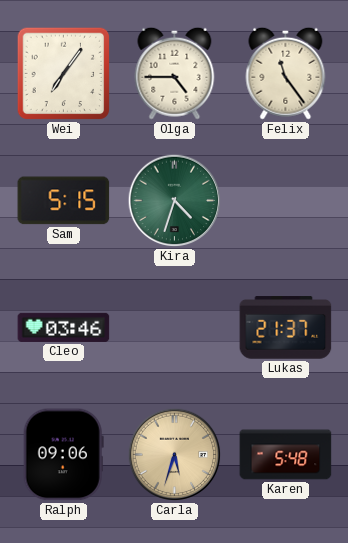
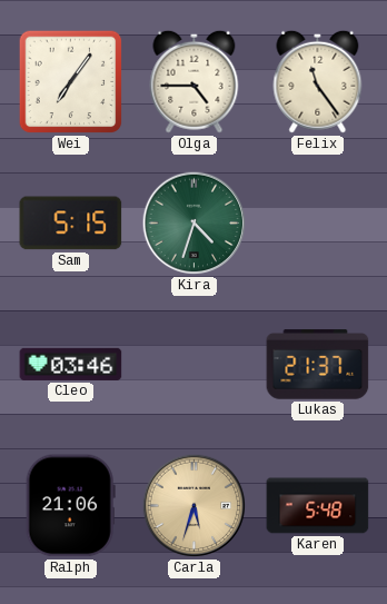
Ralph: 09:06 -> 21:06
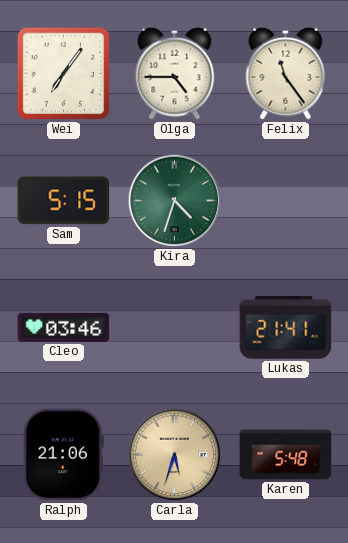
Lukas: 21:37 -> 21:41
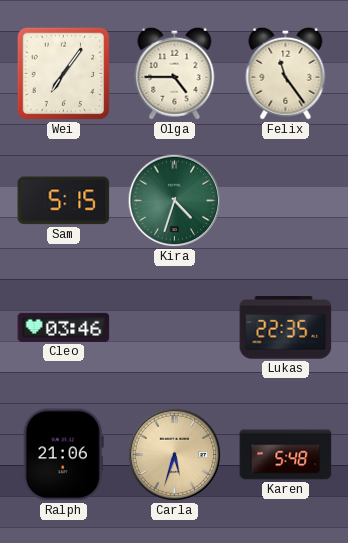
Lukas: 21:41 -> 22:35
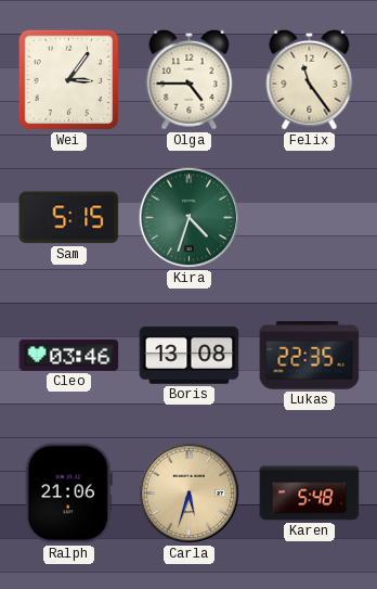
Wei: 7:06 -> 3:06
Boris: none -> 13:08
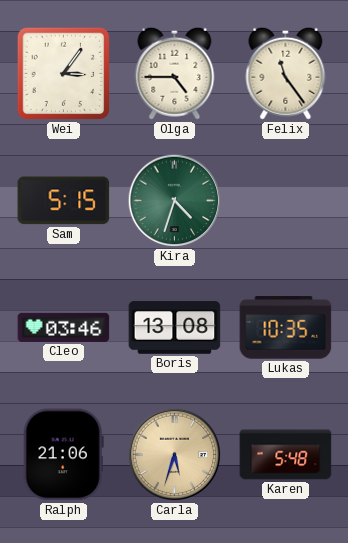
Lukas: 22:35 -> 10:35
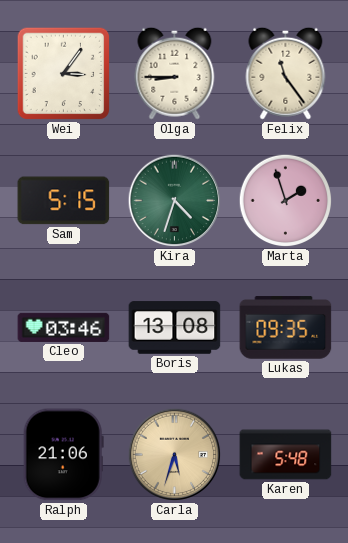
Olga: 4:45 -> 8:45
Marta: none -> 1:57
Lukas: 10:35 -> 09:35
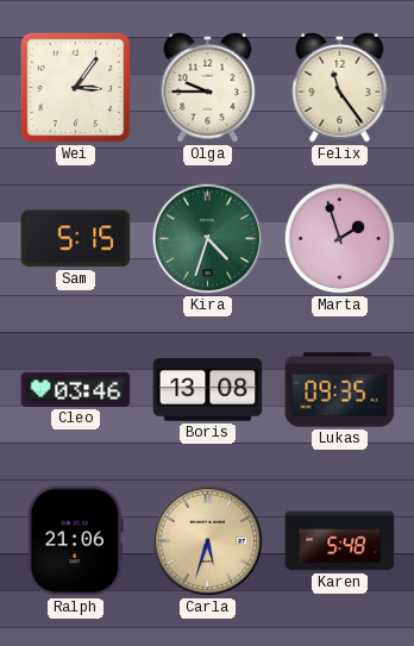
Olga: 8:45 -> 9:45
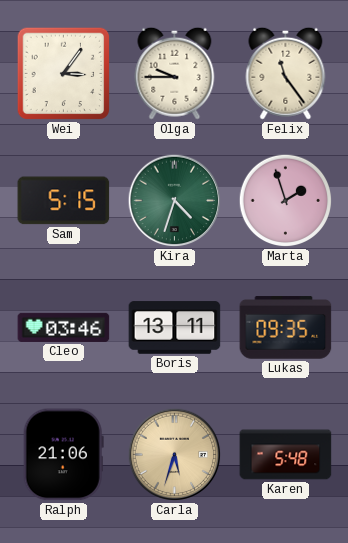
Boris: 13:08 -> 13:11
